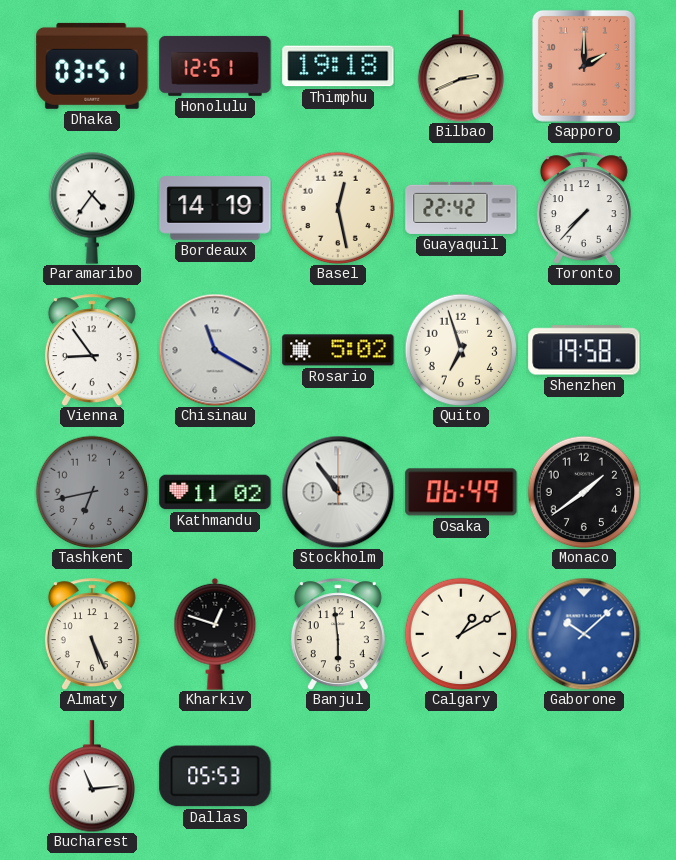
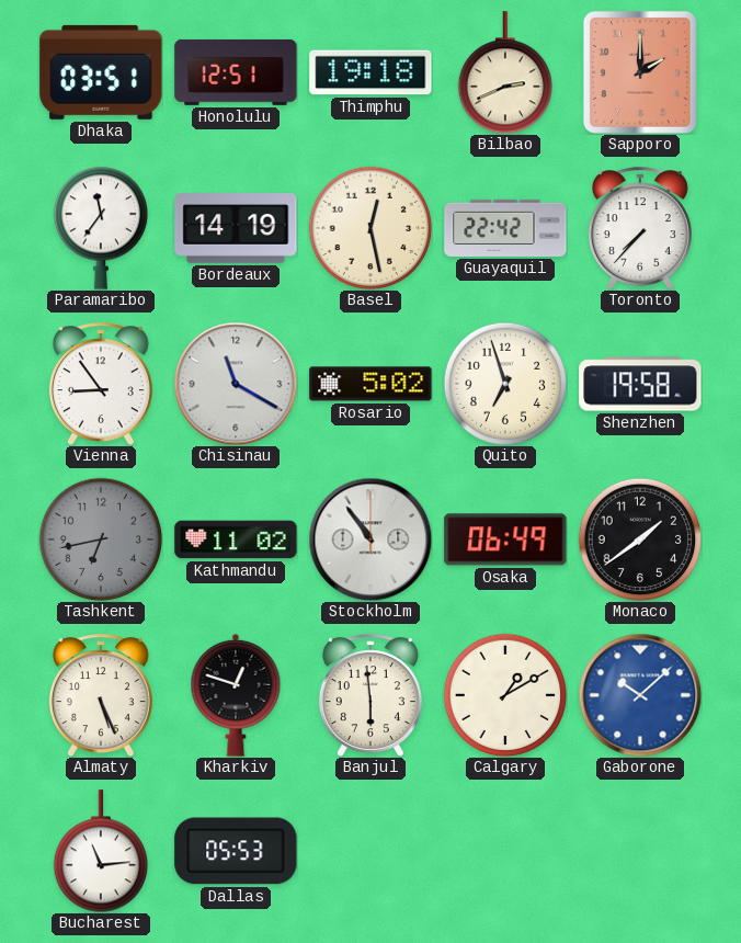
Paramaribo: 4:36 -> 11:36
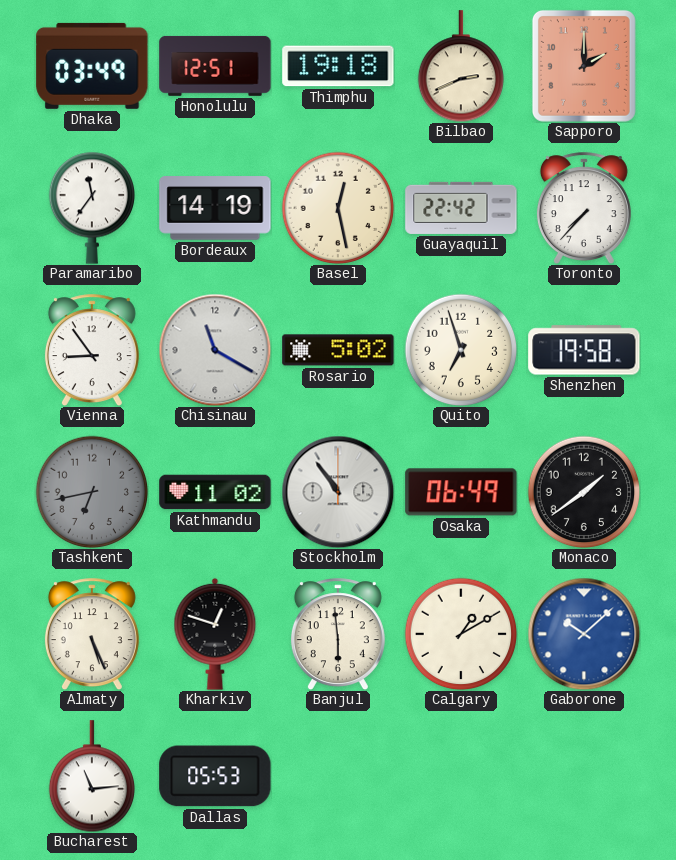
Dhaka: 03:51 -> 03:49
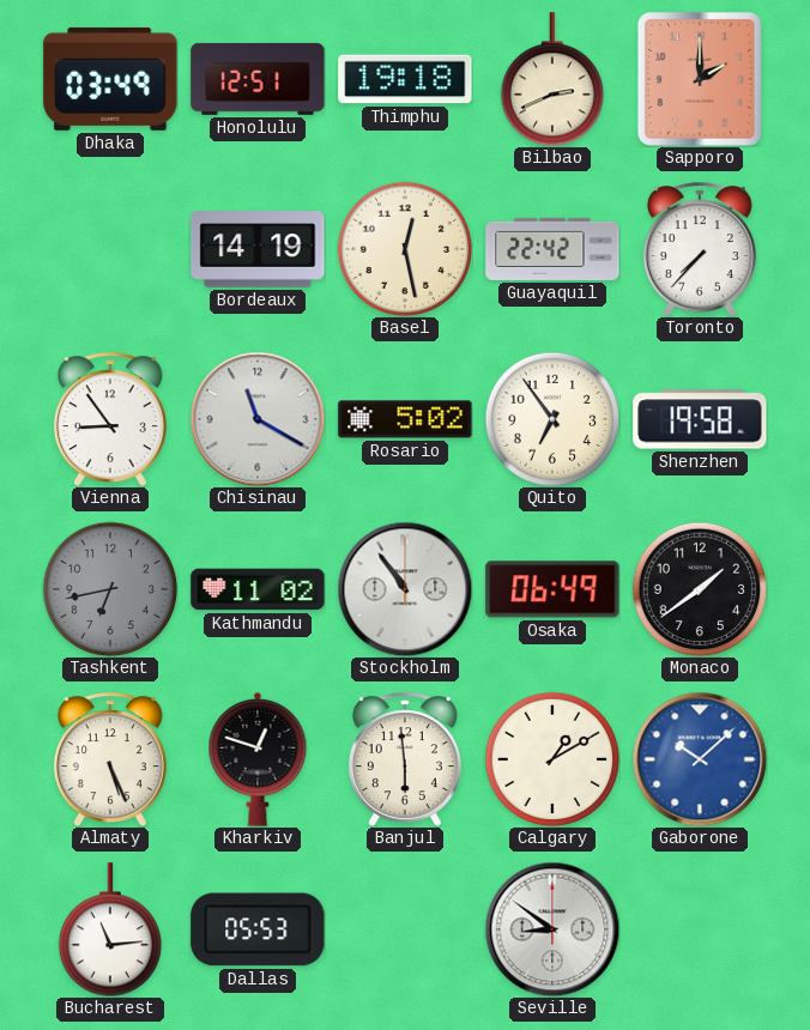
Paramaribo: 11:36 -> none
Quito: 6:57 -> 6:54
Seville: none -> 8:51
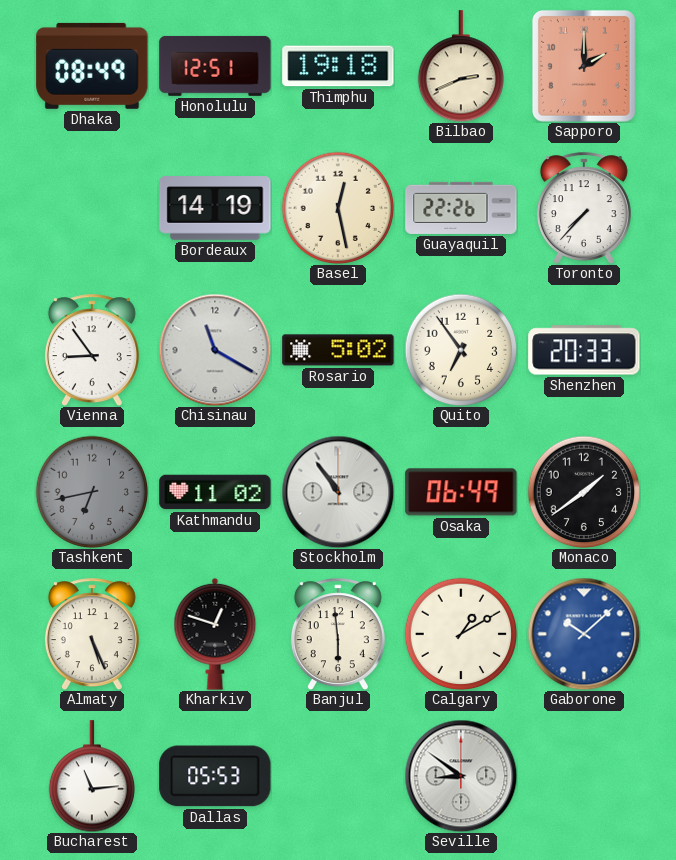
Dhaka: 03:49 -> 08:49
Guayaquil: 22:42 -> 22:26
Shenzhen: 19:58 -> 20:33
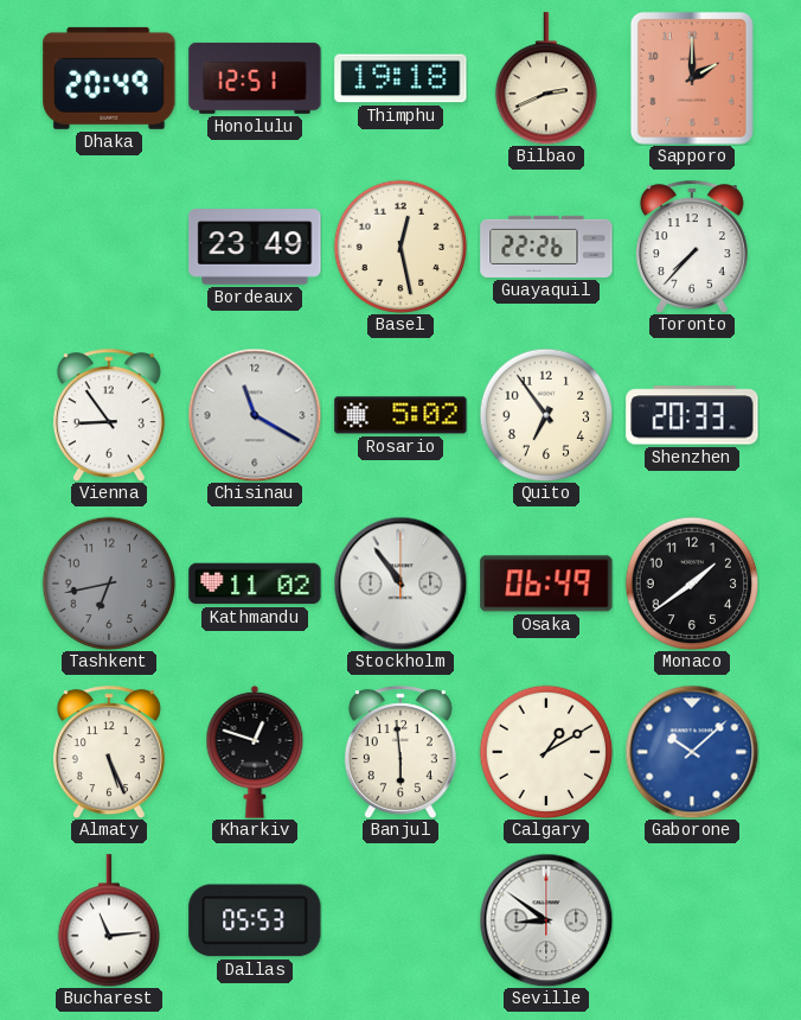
Dhaka: 08:49 -> 20:49
Bordeaux: 14:19 -> 23:49
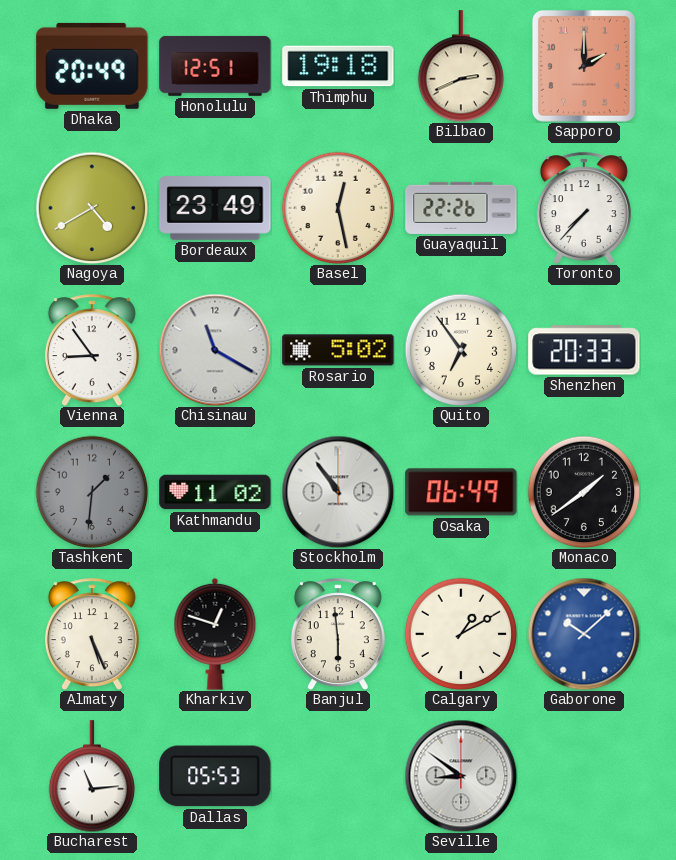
Nagoya: none -> 4:40
Tashkent: 6:43 -> 1:31
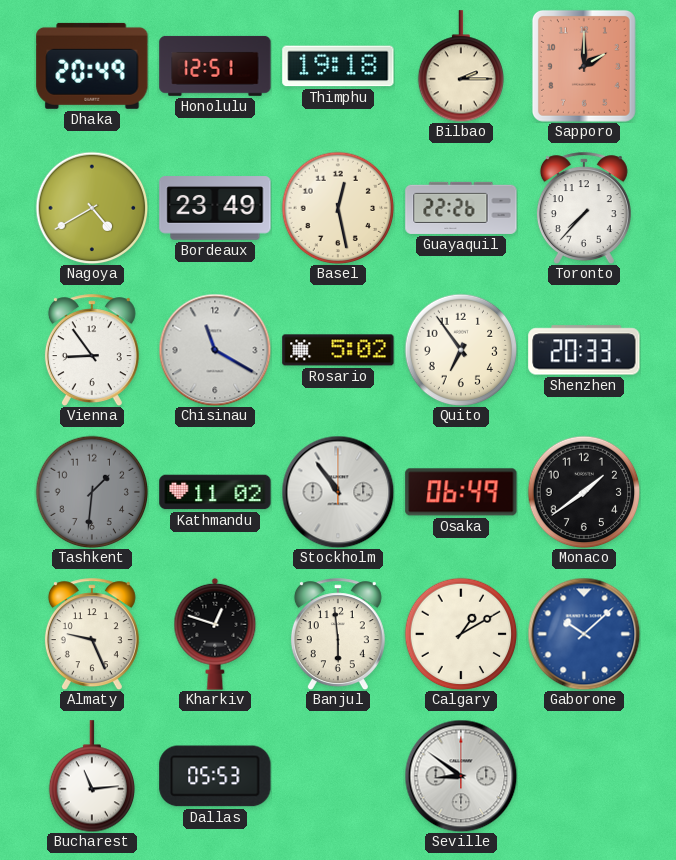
Bilbao: 2:41 -> 2:15
Almaty: 5:26 -> 9:26
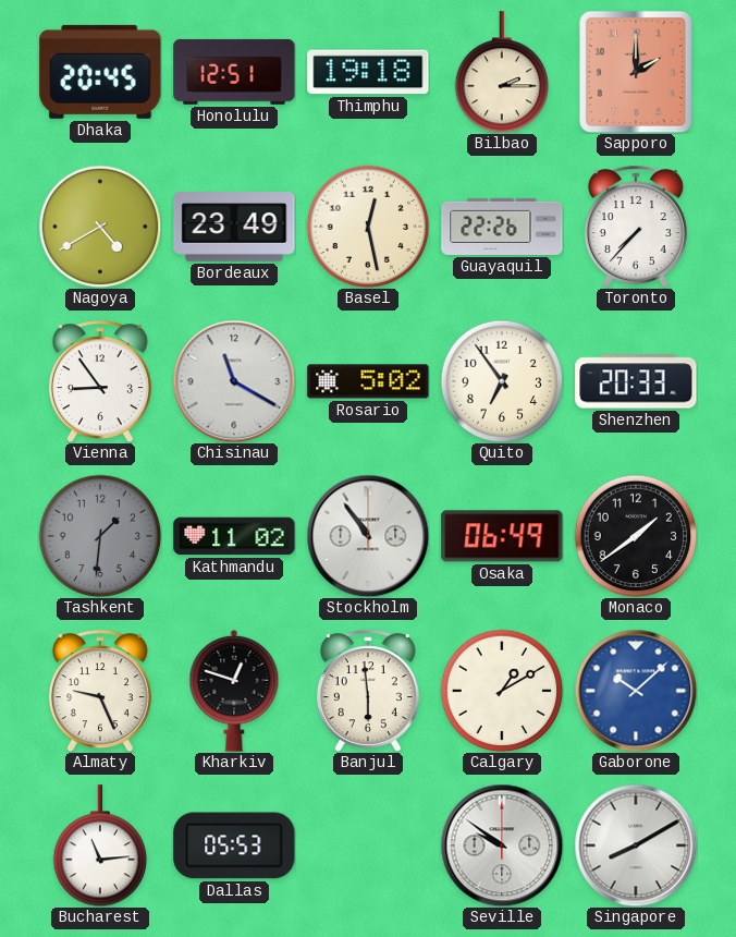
Dhaka: 20:49 -> 20:45
Seville: 8:51 -> 9:51
Singapore: none -> 8:10
